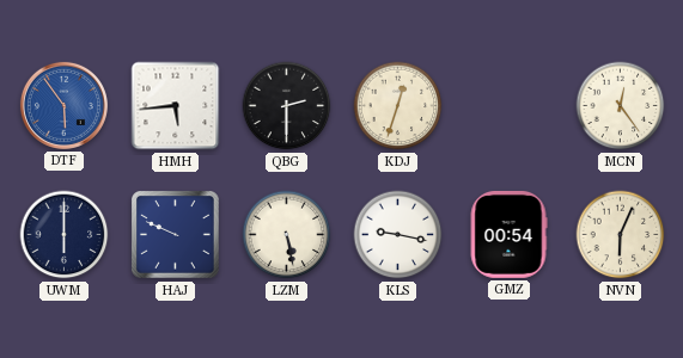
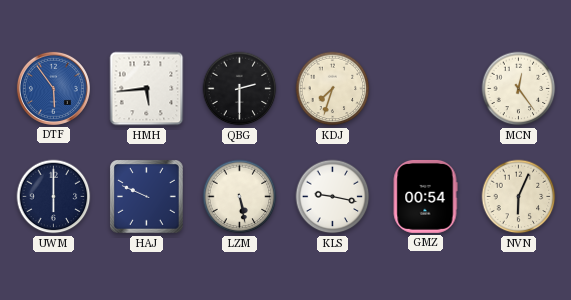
KDJ: 12:33 -> 7:33
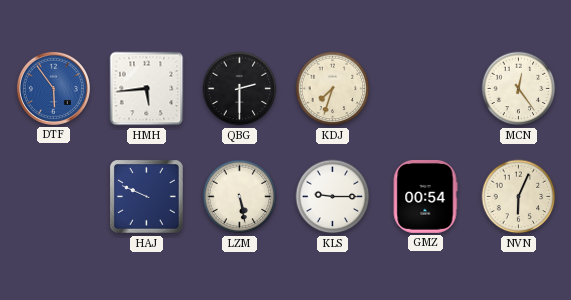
UWM: 6:00 -> none
KLS: 9:17 -> 9:15
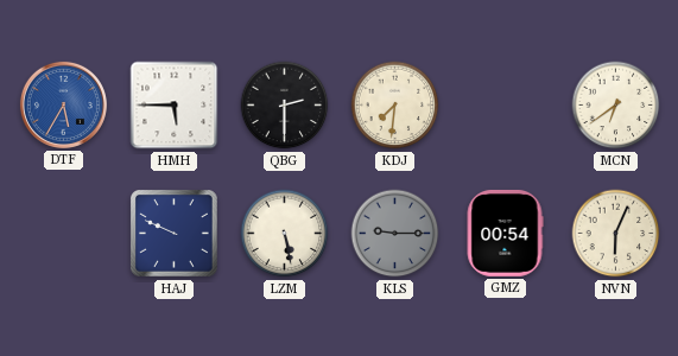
DTF: 5:54 -> 5:35
HMH: 5:44 -> 5:45
KDJ: 7:33 -> 7:31
MCN: 12:24 -> 6:39
KLS dial: white -> grey
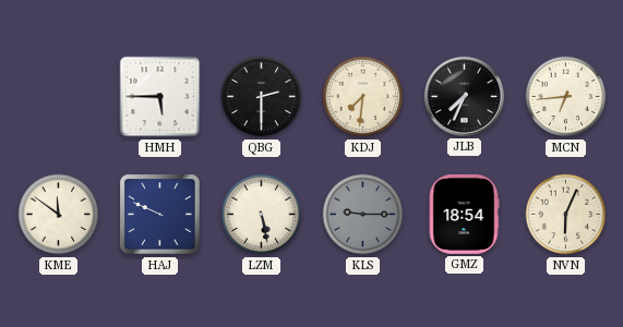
DTF: 5:35 -> none
JLB: none -> 7:34
MCN: 6:39 -> 6:44
KME: none -> 11:51
GMZ: 00:54 -> 18:54
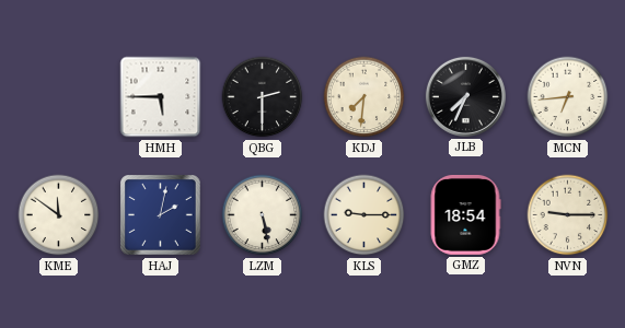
HAJ: 9:49 -> 2:02
KLS dial: grey -> cream
NVN: 6:04 -> 9:15
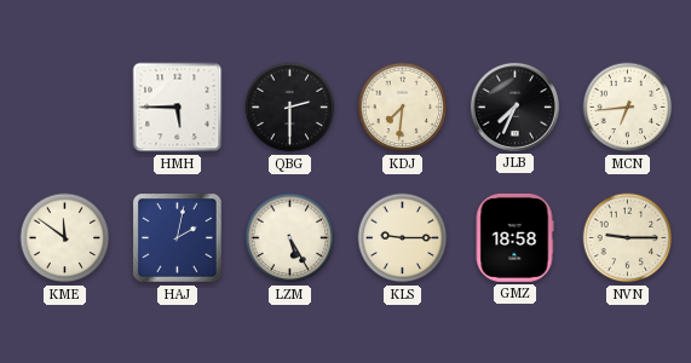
LZM: 5:28 -> 5:25
GMZ: 18:54 -> 18:58
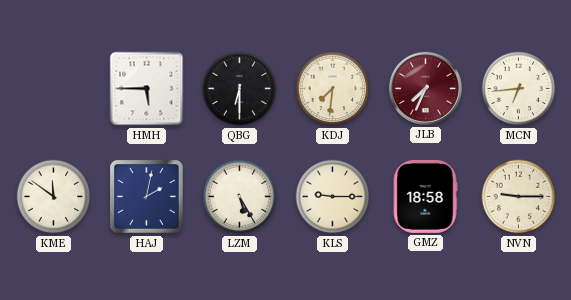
QBG: 2:30 -> 6:30
JLB dial: black -> burgundy
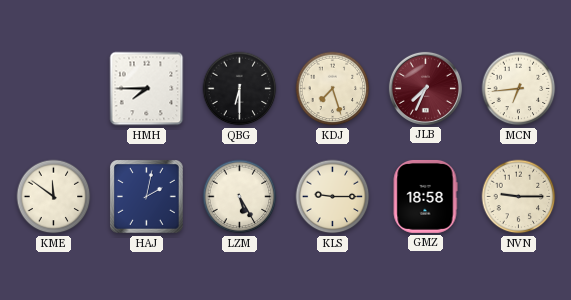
HMH: 5:45 -> 7:45
KDJ: 7:31 -> 7:27
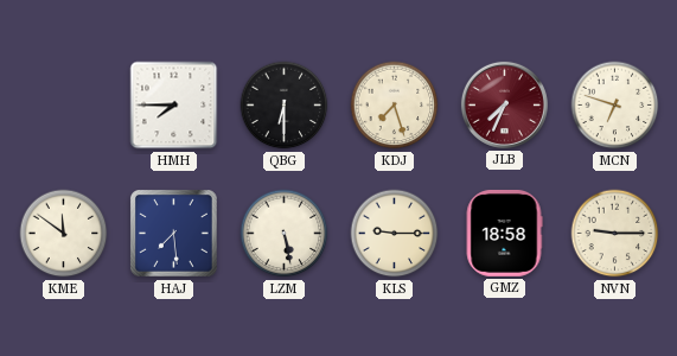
MCN: 6:44 -> 6:48
HAJ: 2:02 -> 7:29
LZM: 5:25 -> 5:28
